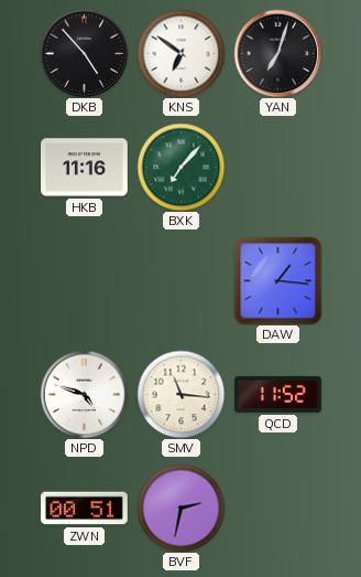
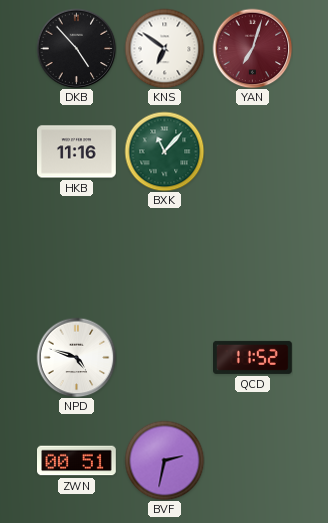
YAN dial: black -> burgundy
BXK: 7:07 -> 11:07
DAW: 1:16 -> none
SMV: 11:16 -> none
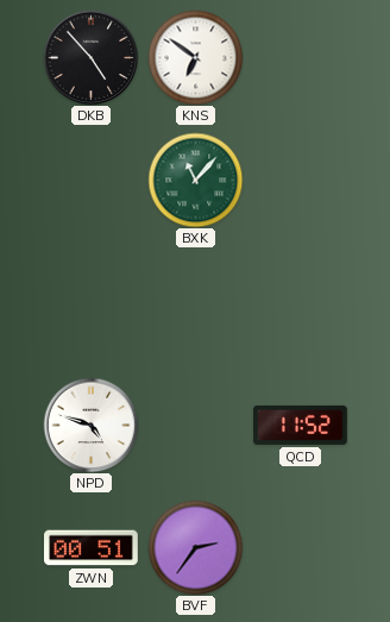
YAN: 7:03 -> none
HKB: 11:16 -> none
BVF: 2:32 -> 2:36
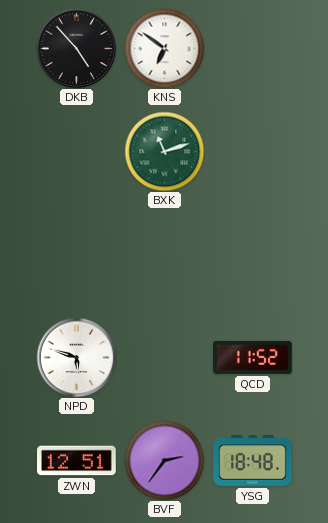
BXK: 11:07 -> 11:12
NPD: 4:48 -> 5:48
ZWN: 00:51 -> 12:51
YSG: none -> 18:48
